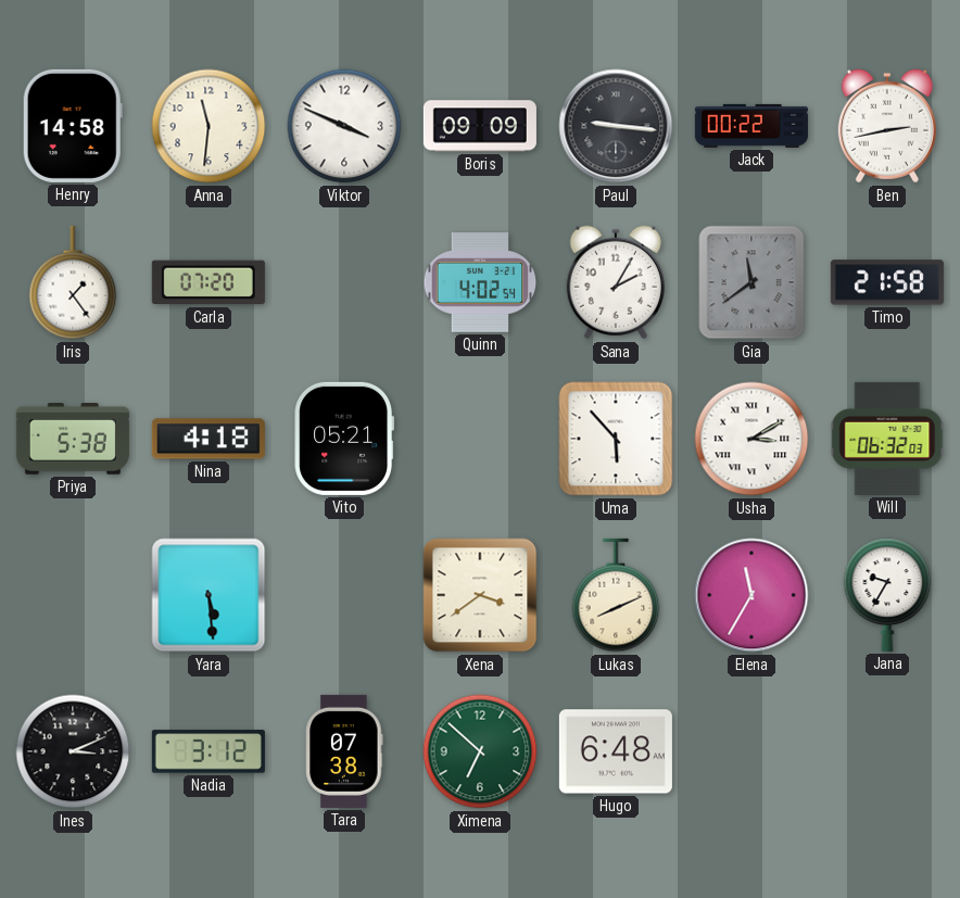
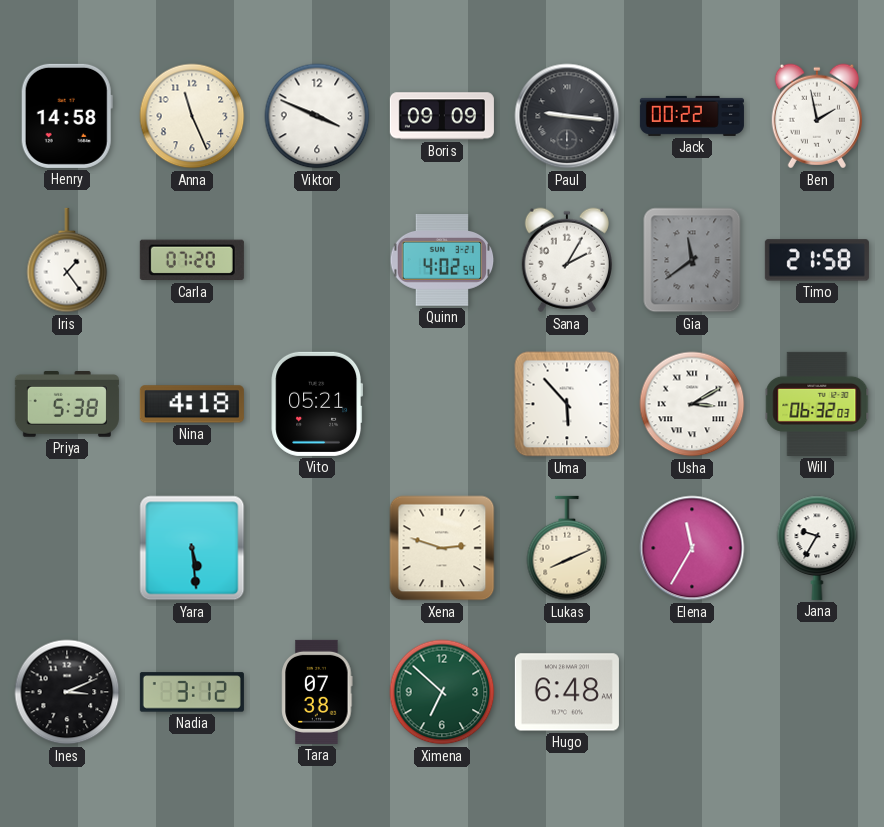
Anna: 11:31 -> 11:26
Ben: 2:43 -> 1:58
Xena: 3:39 -> 2:48
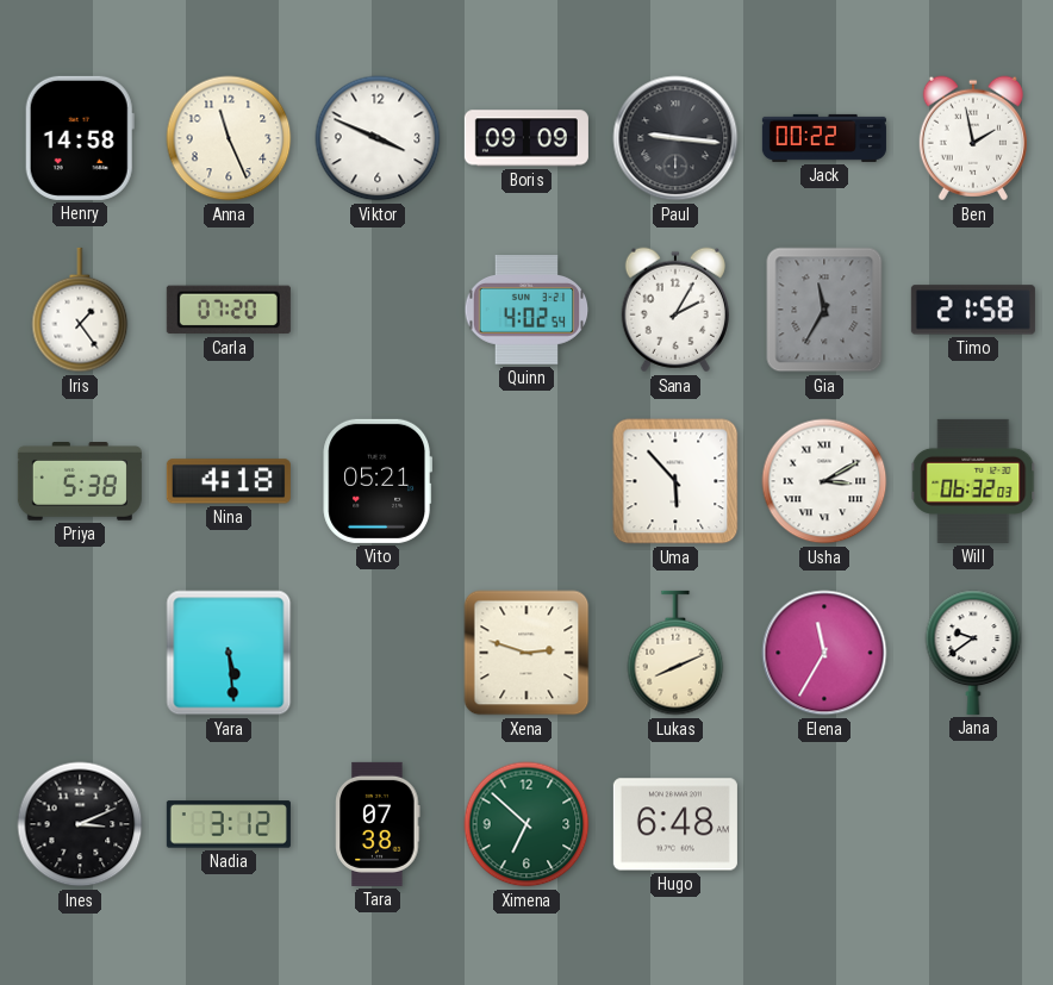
Gia: 11:39 -> 11:35
Jana: 9:35 -> 9:39
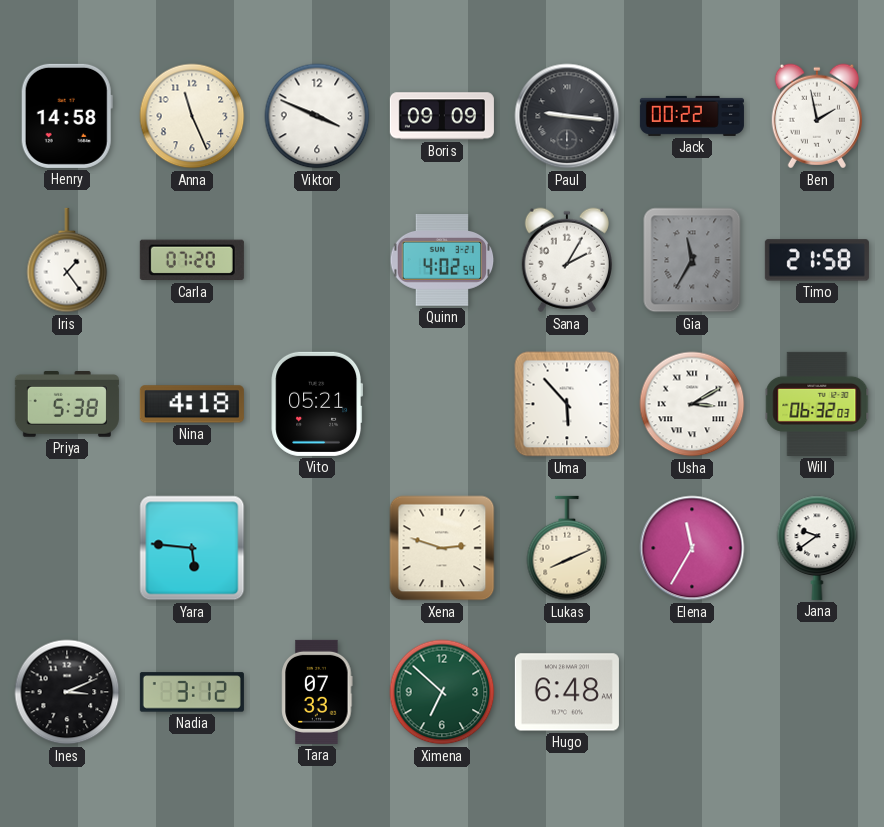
Yara: 5:29 -> 5:46
Tara: 07:38 -> 07:33
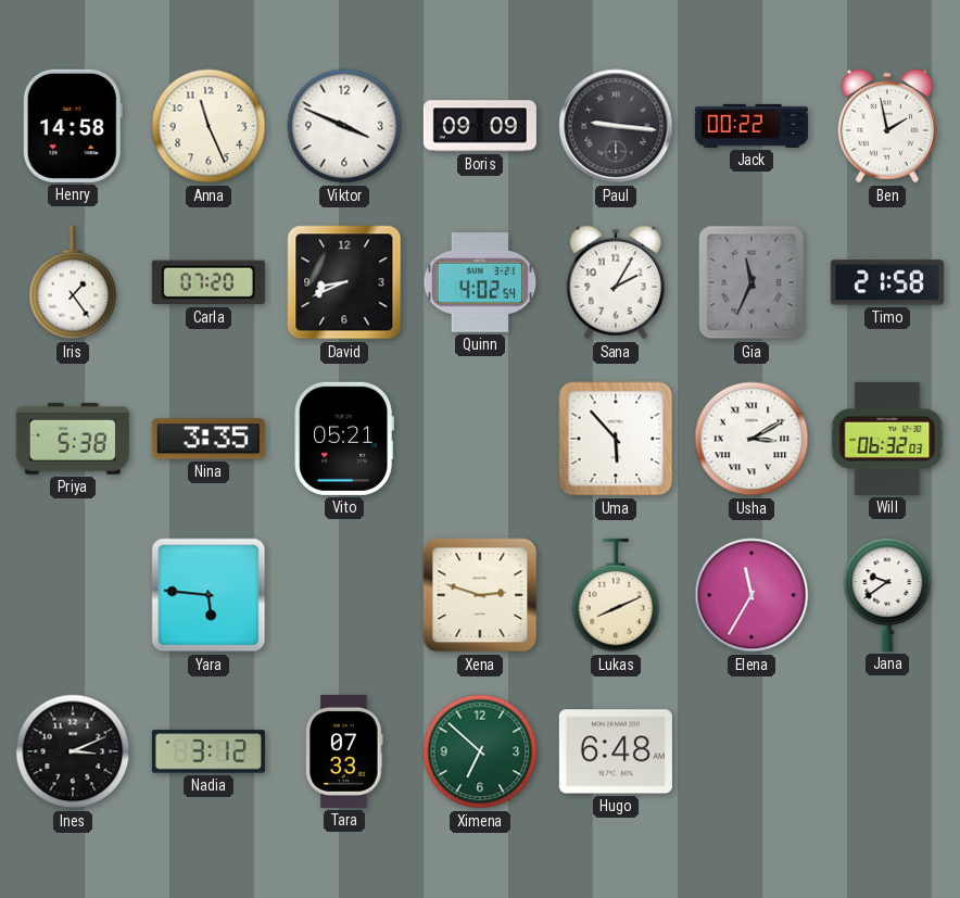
David: none -> 8:41
Gia: 11:35 -> 11:34
Nina: 4:18 -> 3:35
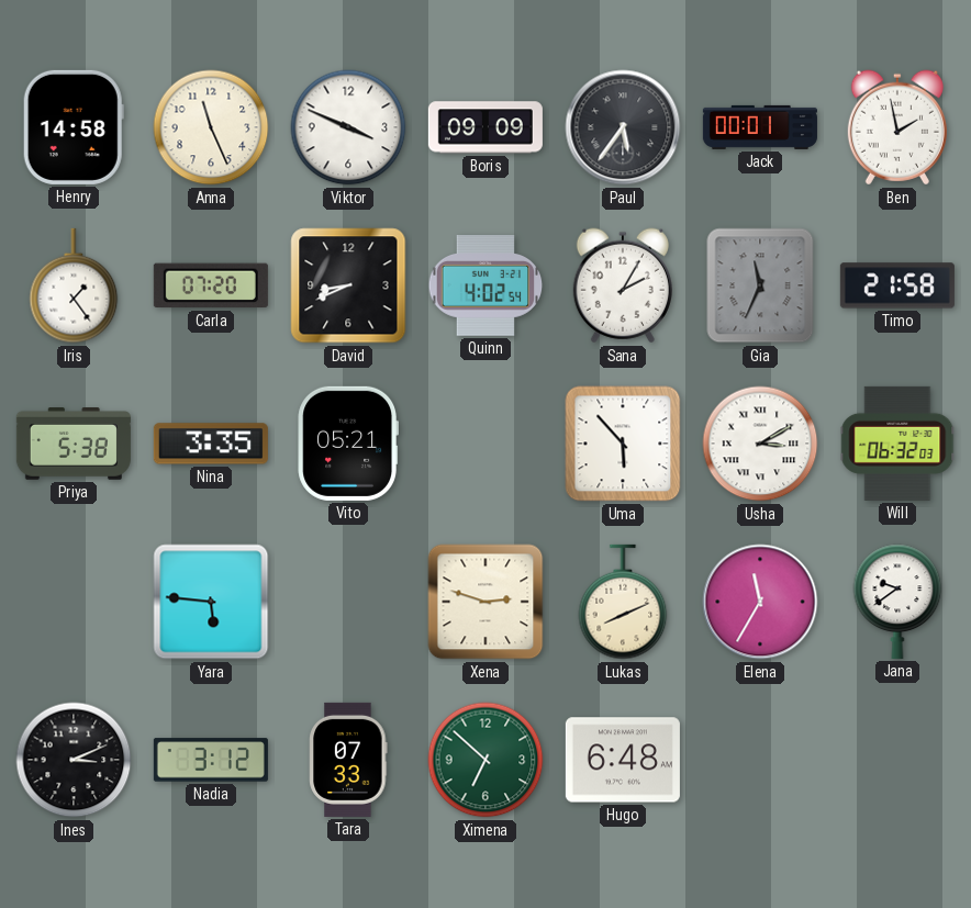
Paul: 9:16 -> 5:36
Jack: 00:22 -> 00:01
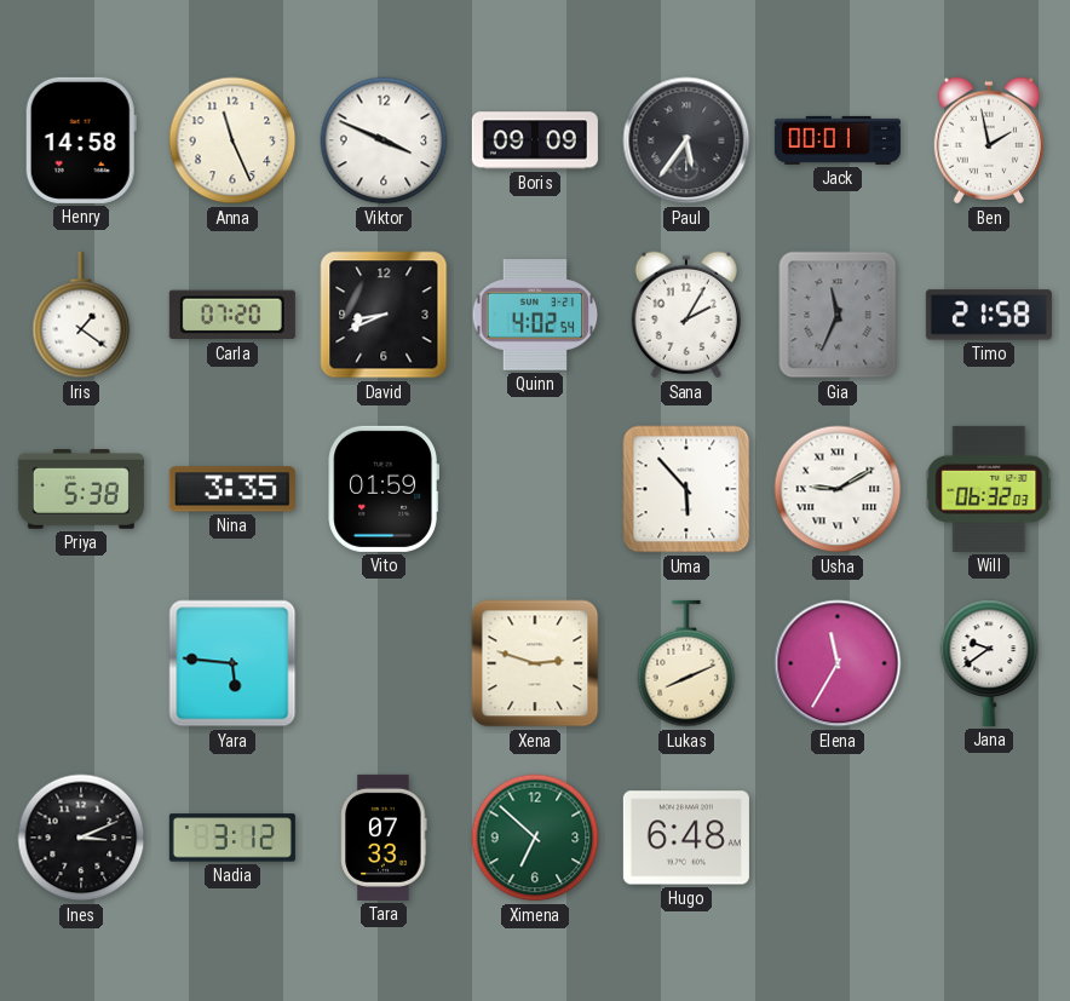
Iris: 1:24 -> 1:21
Vito: 05:21 -> 01:59
Usha: 3:10 -> 9:10
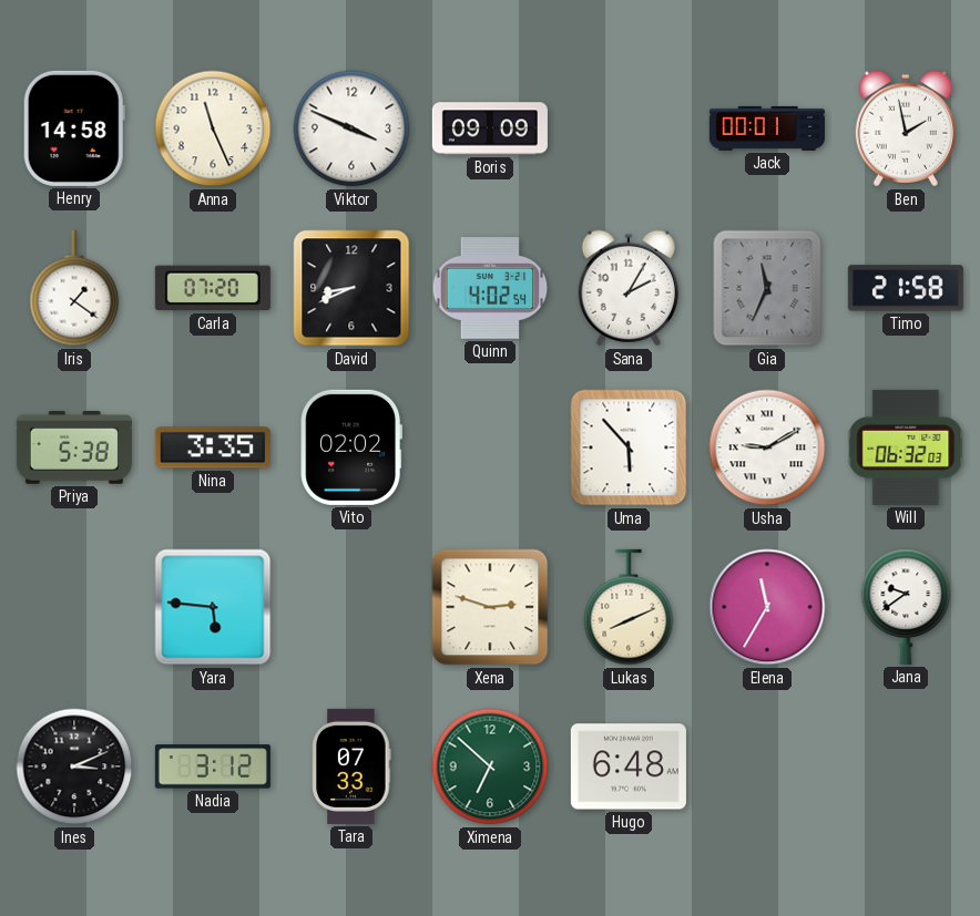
Paul: 5:36 -> none
Vito: 01:59 -> 02:02
